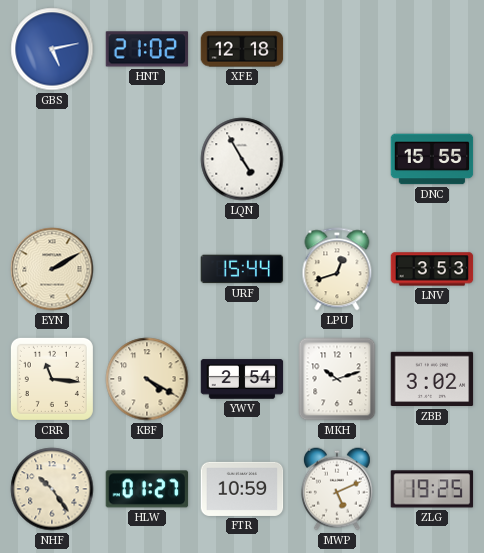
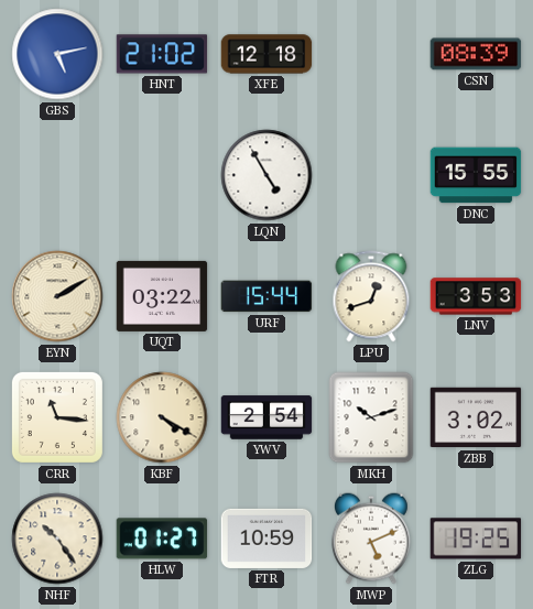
CSN: none -> 08:39
UQT: none -> 03:22
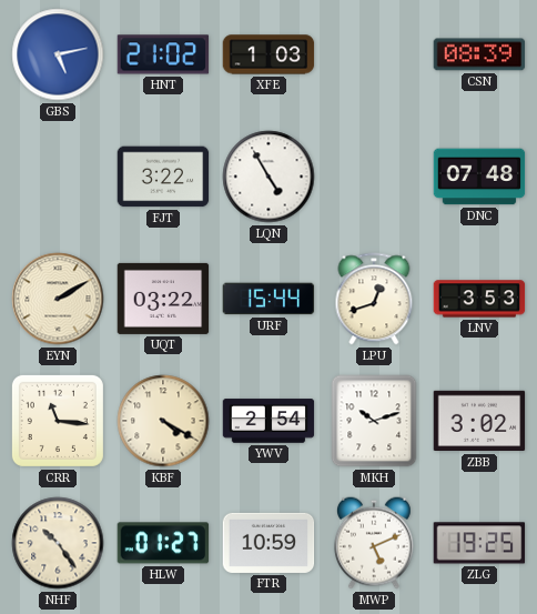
XFE: 12:18 -> 1:03
FJT: none -> 3:22
DNC: 15:55 -> 07:48
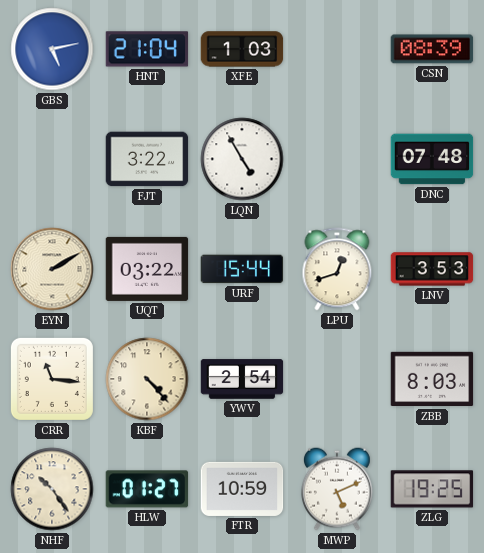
HNT: 21:02 -> 21:04
KBF: 4:20 -> 4:23
MKH: 10:12 -> none
ZBB: 3:02 -> 8:03
